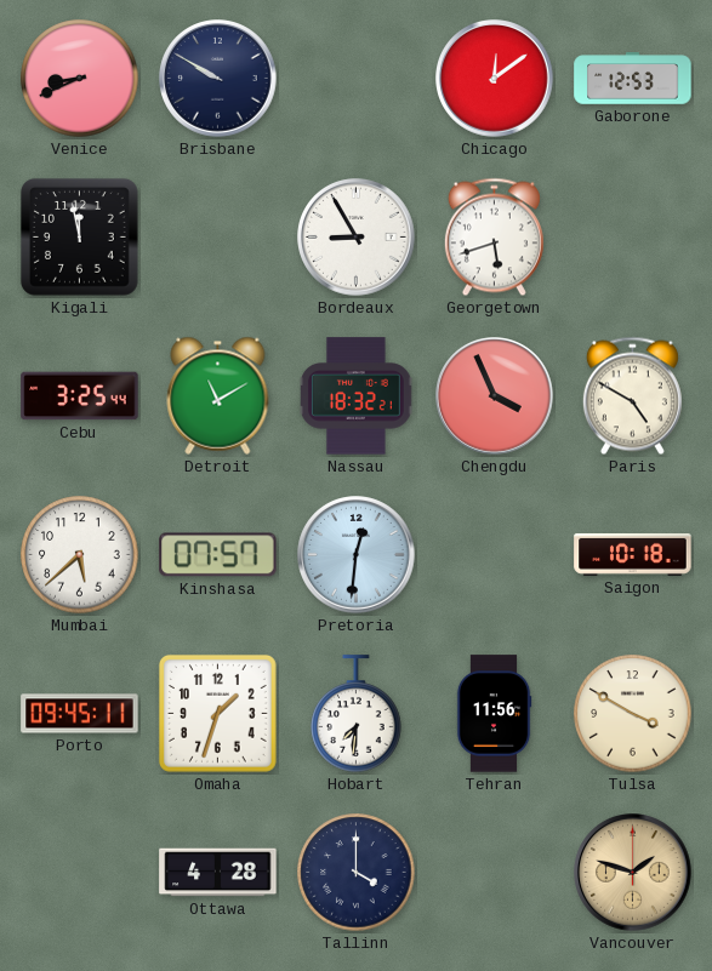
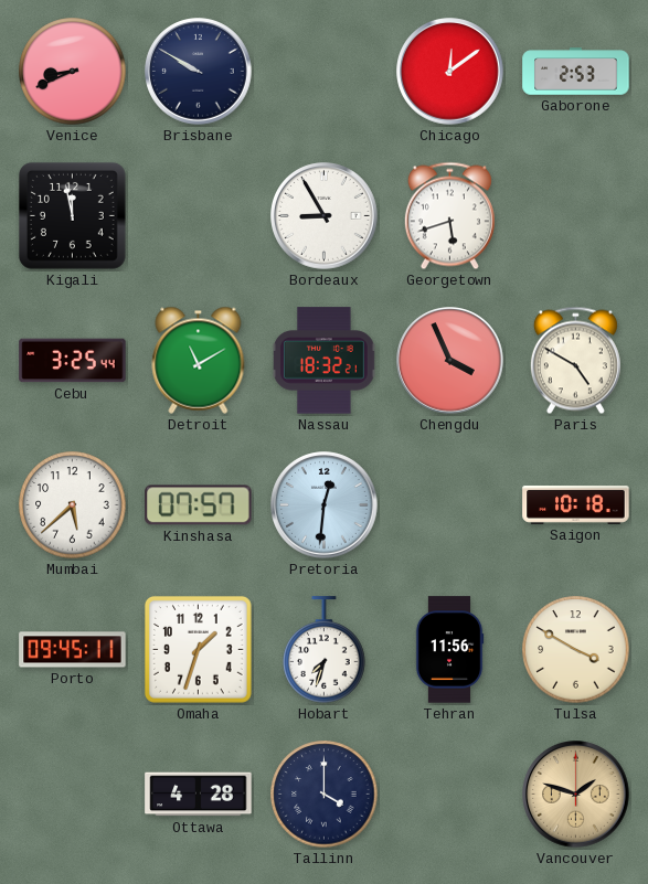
Gaborone: 12:53 -> 2:53
Hobart: 7:31 -> 7:33
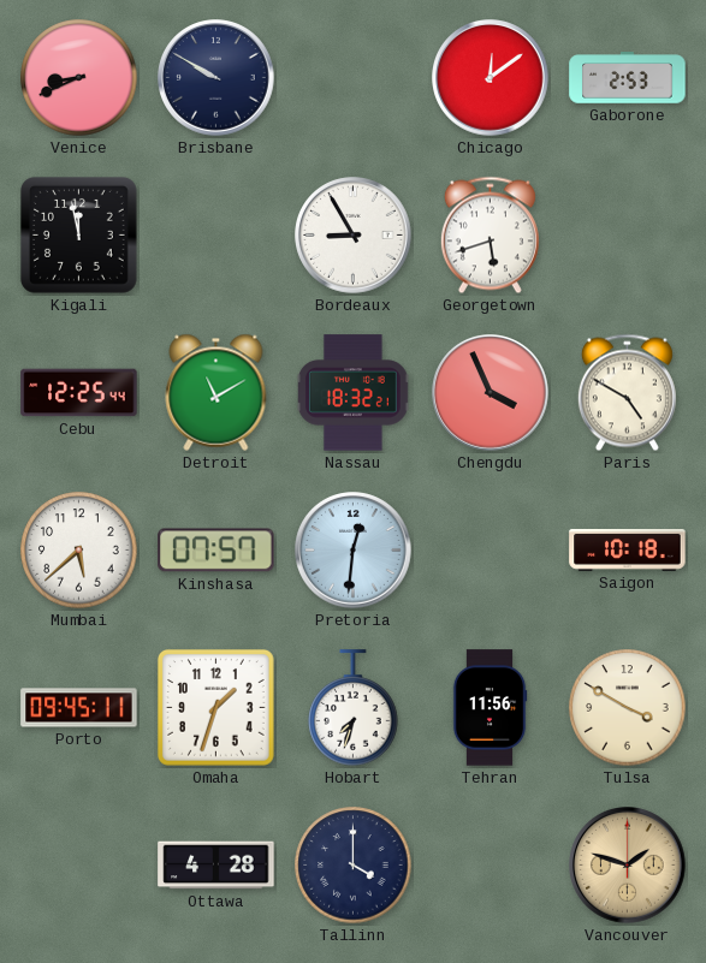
Cebu: 3:25 -> 12:25
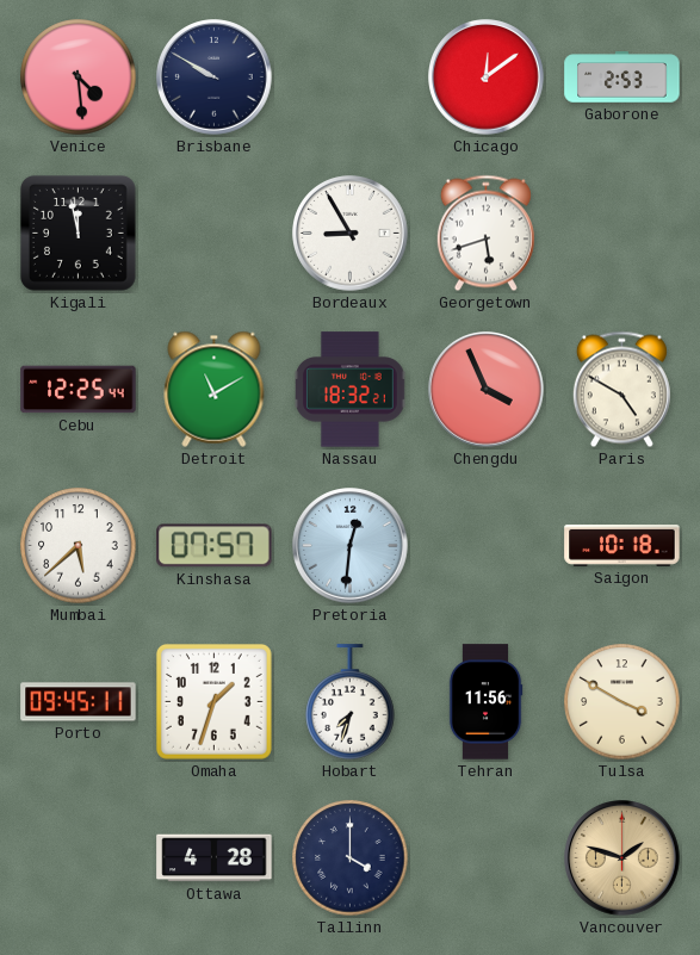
Venice: 8:41 -> 4:29
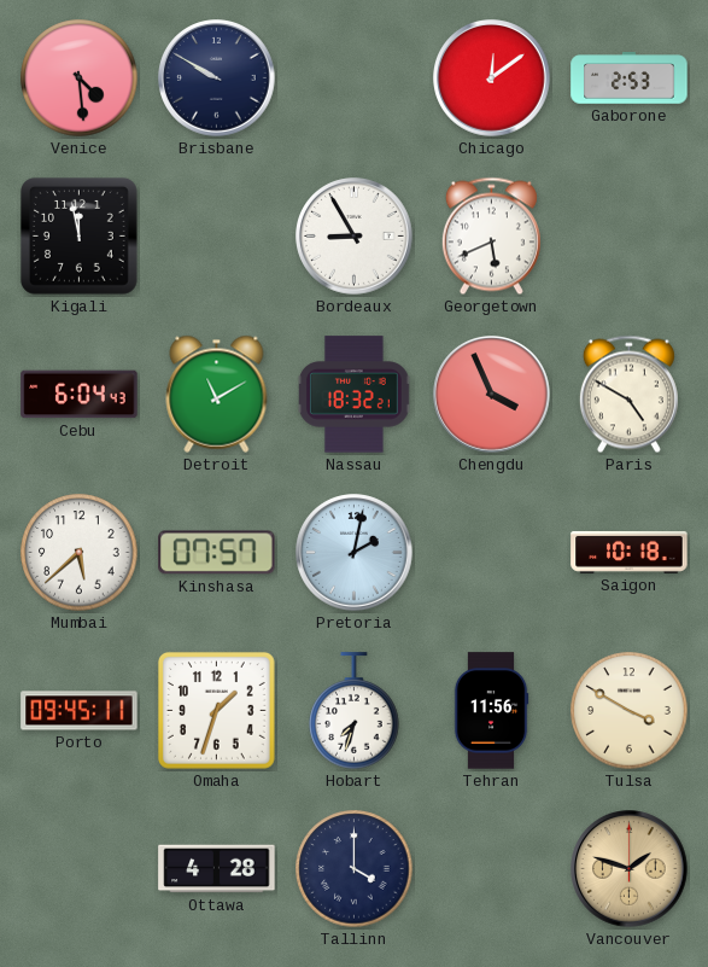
Georgetown: 5:42 -> 5:41
Cebu: 12:25 -> 6:04
Pretoria: 12:31 -> 2:02
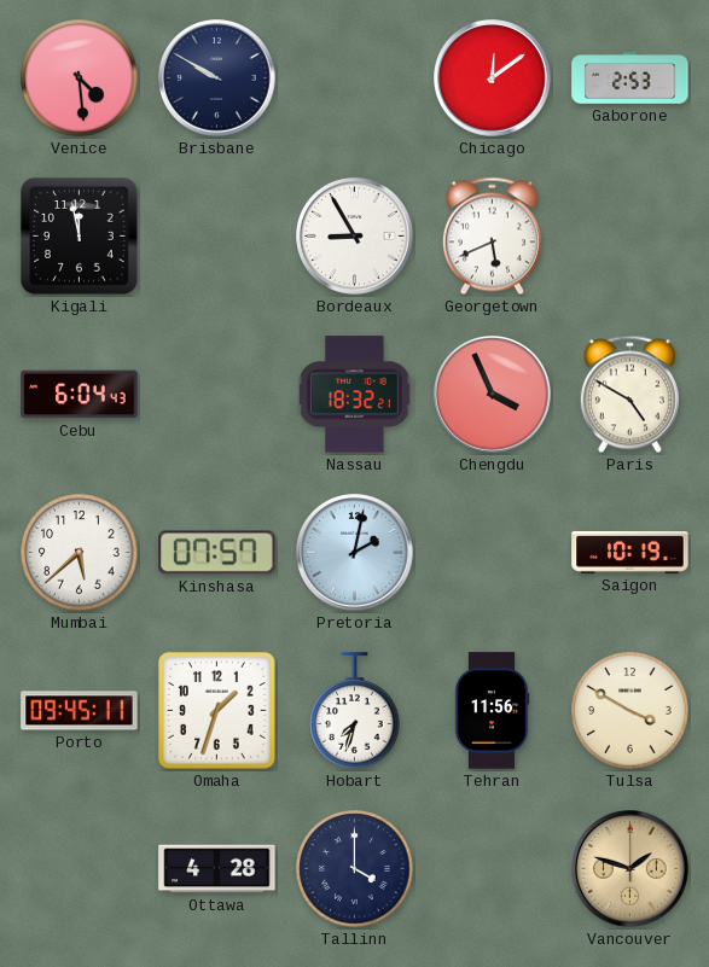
Detroit: 11:10 -> none
Saigon: 10:18 -> 10:19
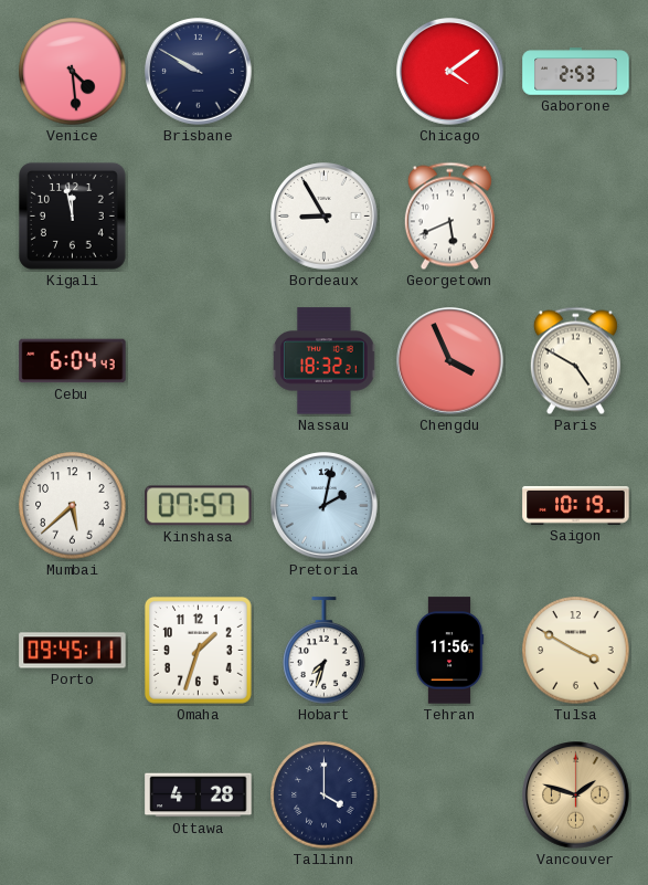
Chicago: 12:09 -> 4:09
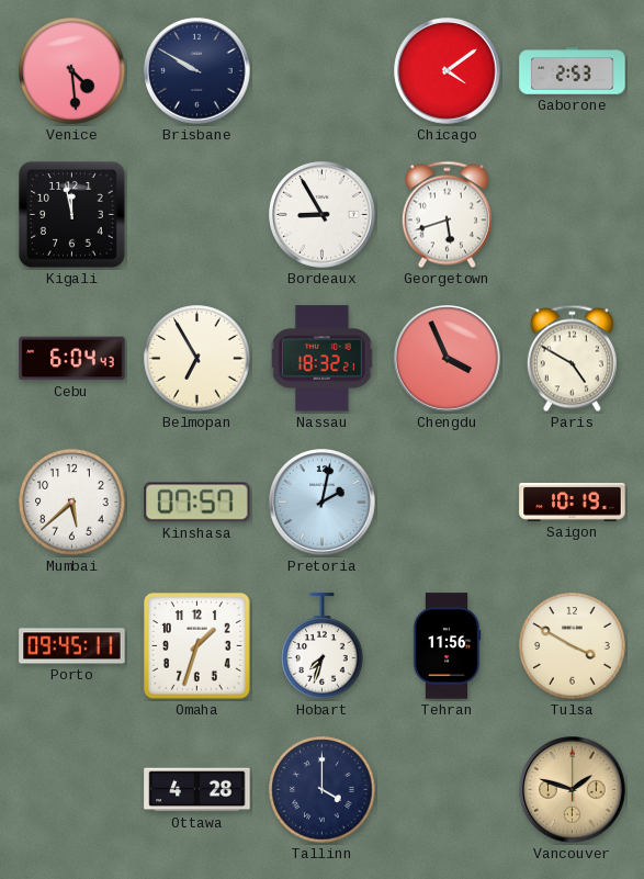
Georgetown: 5:41 -> 5:42
Belmopan: none -> 6:55
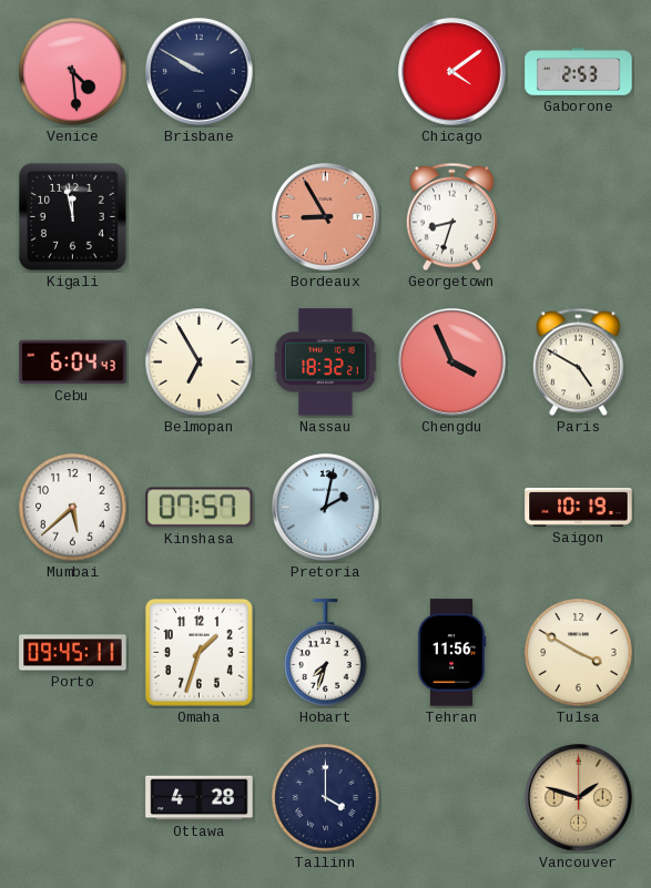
Bordeaux dial: white -> salmon
Georgetown: 5:42 -> 8:33
